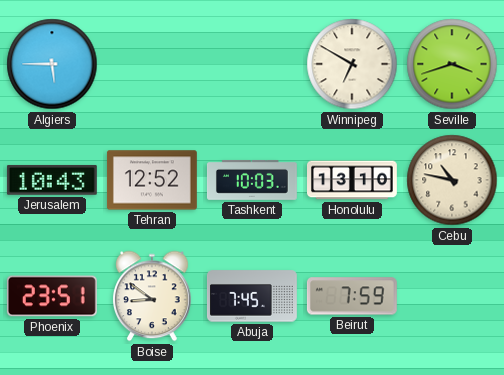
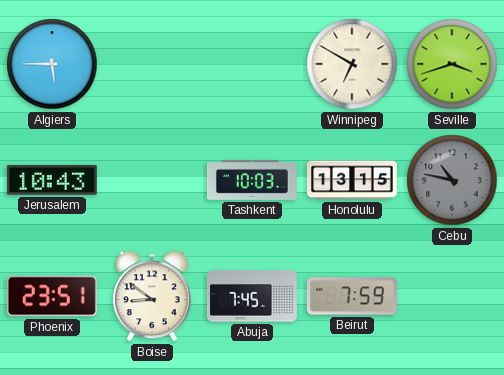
Tehran: 12:52 -> none
Honolulu: 13:10 -> 13:15
Cebu dial: cream -> grey
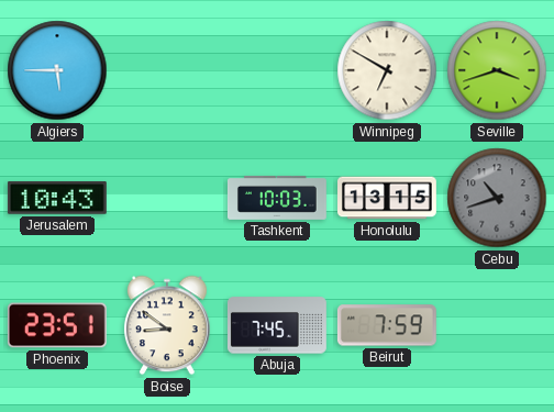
Cebu: 10:47 -> 10:42
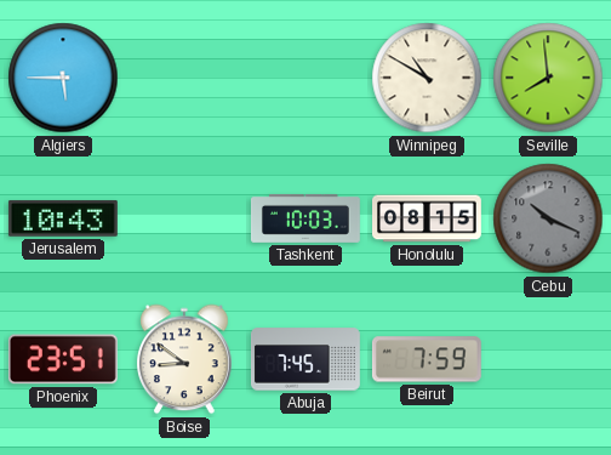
Winnipeg: 6:50 -> 10:50
Seville: 3:42 -> 7:59
Honolulu: 13:15 -> 08:15
Cebu: 10:42 -> 10:19
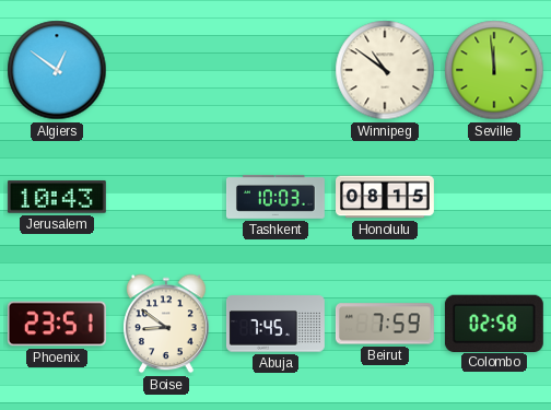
Algiers: 5:45 -> 12:51
Winnipeg: 10:50 -> 10:51
Seville: 7:59 -> 11:59
Cebu: 10:19 -> none
Colombo: none -> 02:58
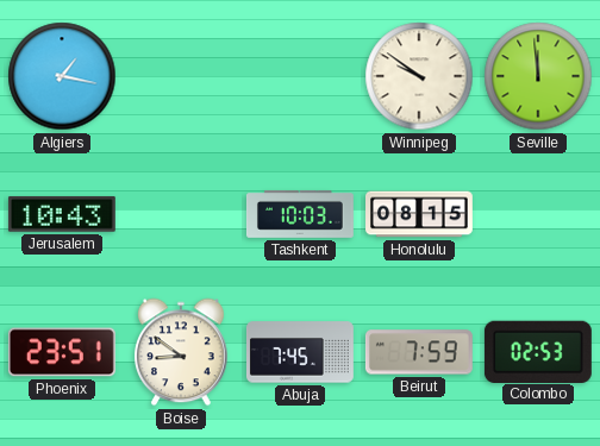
Algiers: 12:51 -> 1:17
Winnipeg: 10:51 -> 9:51
Colombo: 02:58 -> 02:53
